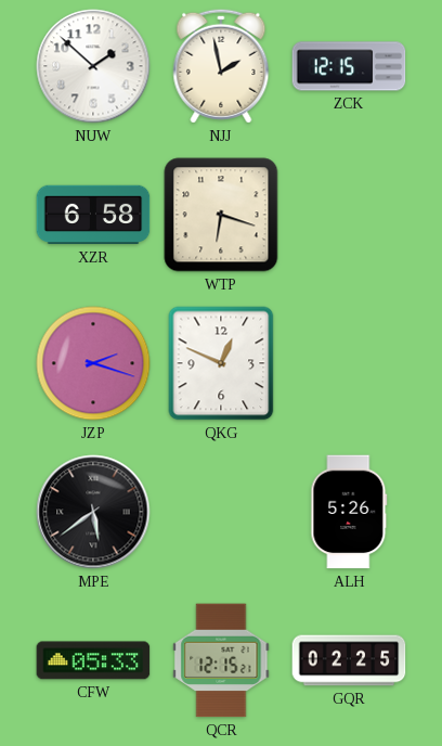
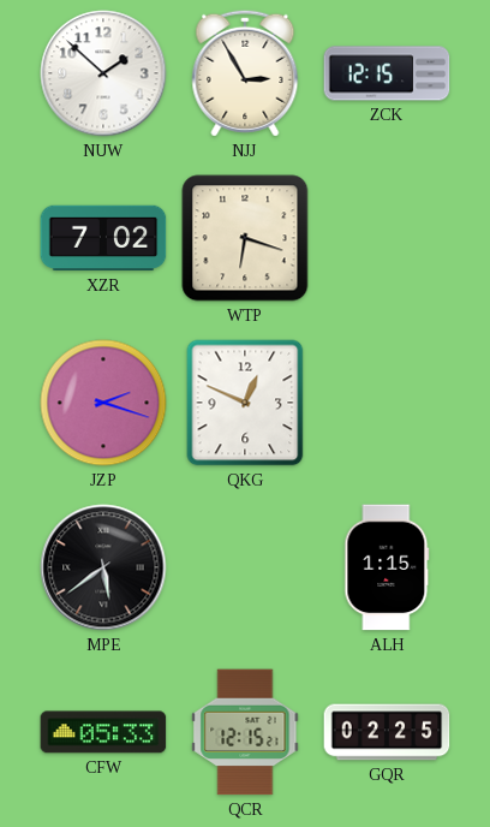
NJJ: 1:58 -> 2:55
XZR: 6:58 -> 7:02
ALH: 5:26 -> 1:15
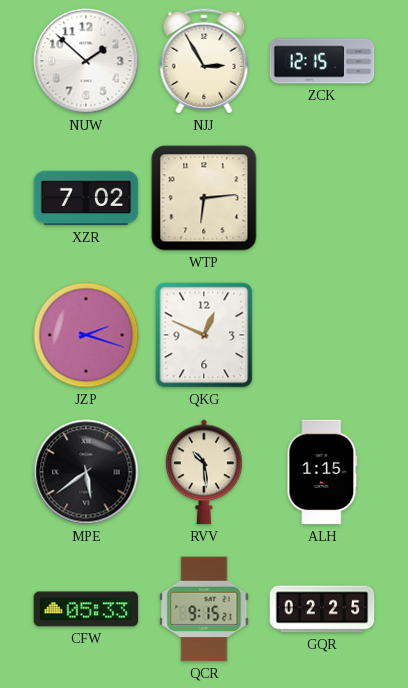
WTP: 6:18 -> 6:14
RVV: none -> 10:29
QCR: 12:15 -> 9:15
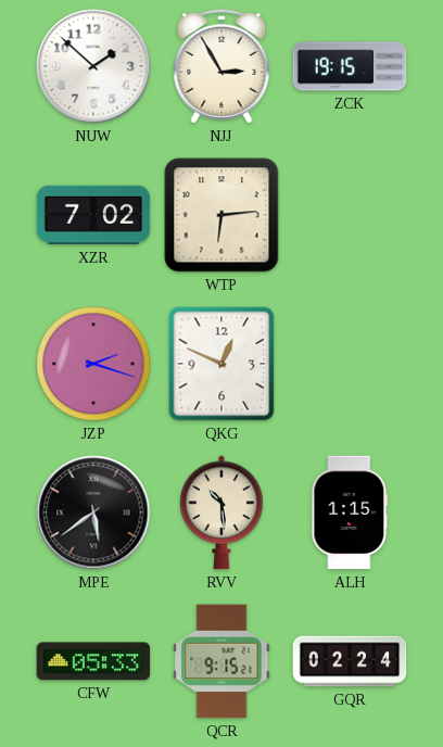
ZCK: 12:15 -> 19:15
GQR: 02:25 -> 02:24
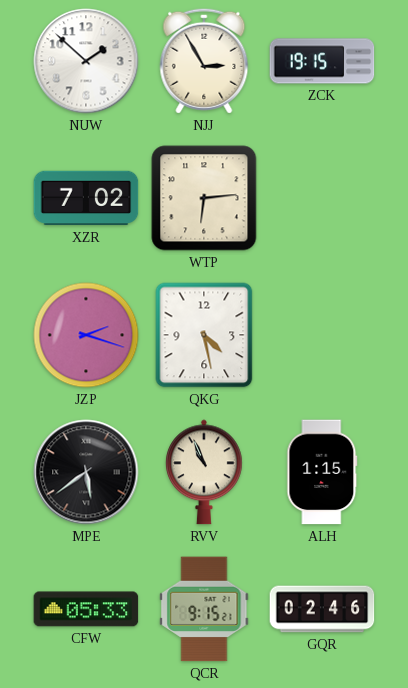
QKG: 12:49 -> 4:28
RVV: 10:29 -> 10:56
GQR: 02:24 -> 02:46
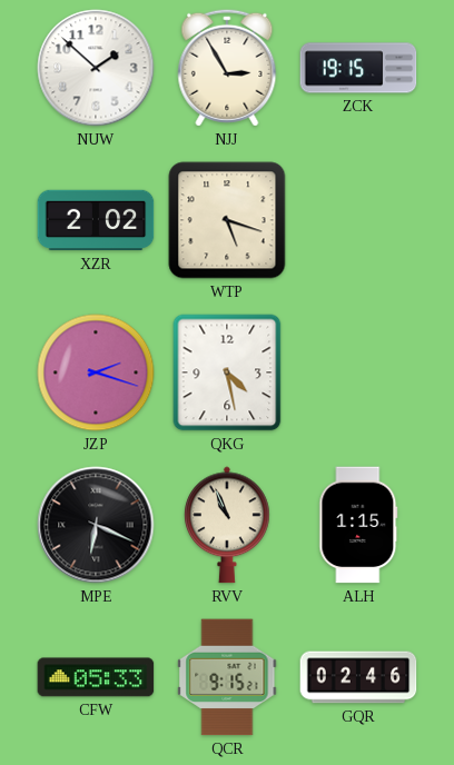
XZR: 7:02 -> 2:02
WTP: 6:14 -> 5:18
MPE: 5:39 -> 6:19
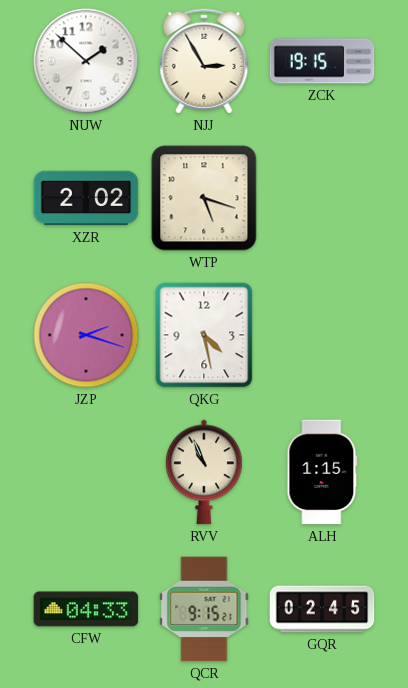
MPE: 6:19 -> none
CFW: 05:33 -> 04:33
GQR: 02:46 -> 02:45
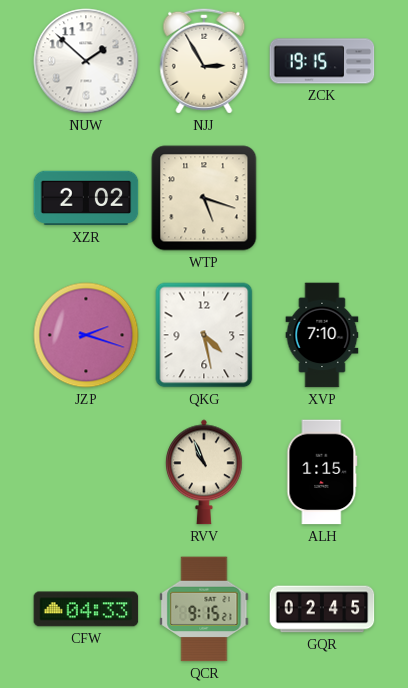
XVP: none -> 7:10
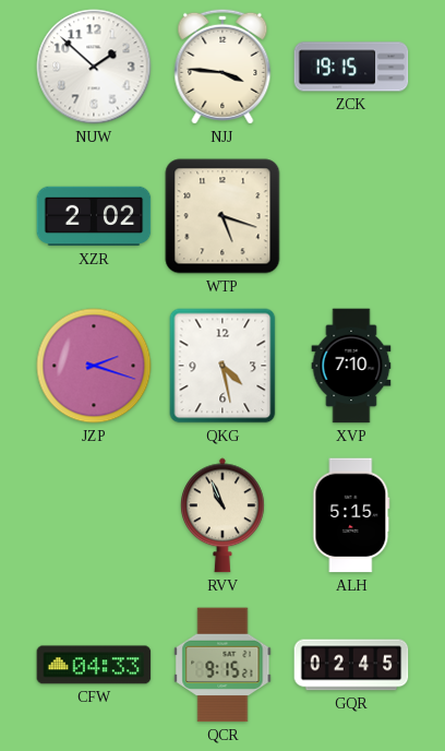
NJJ: 2:55 -> 3:46
ALH: 1:15 -> 5:15
